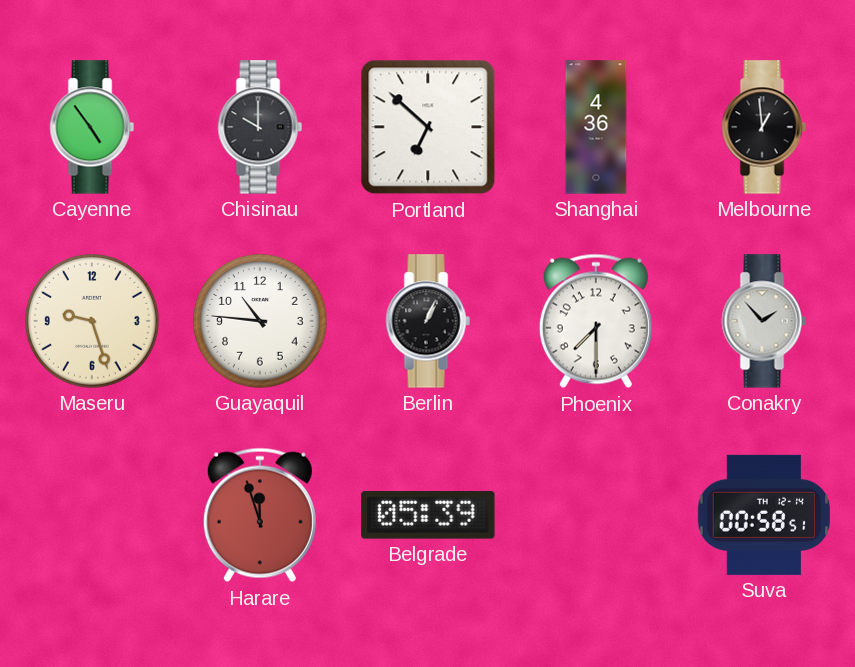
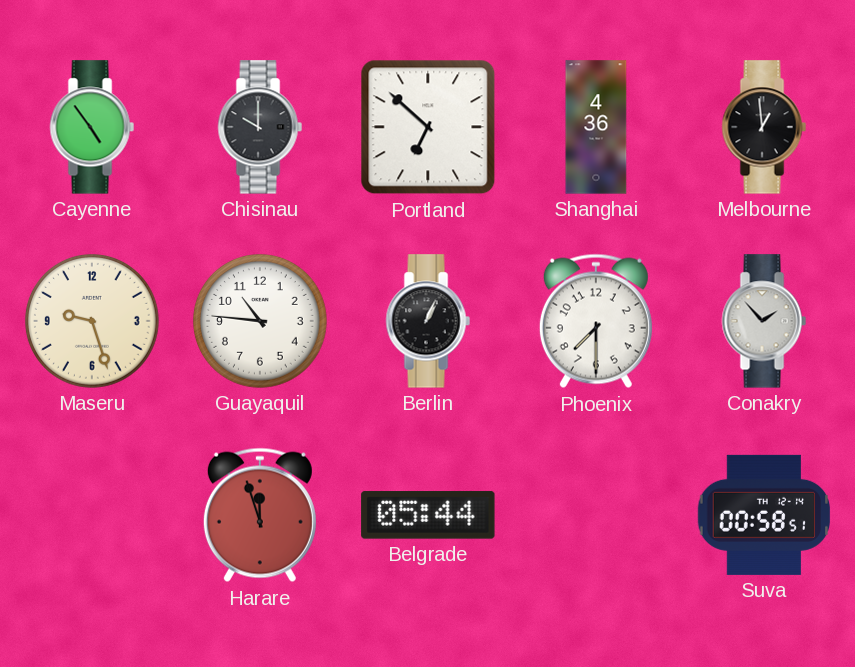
Belgrade: 05:39 -> 05:44
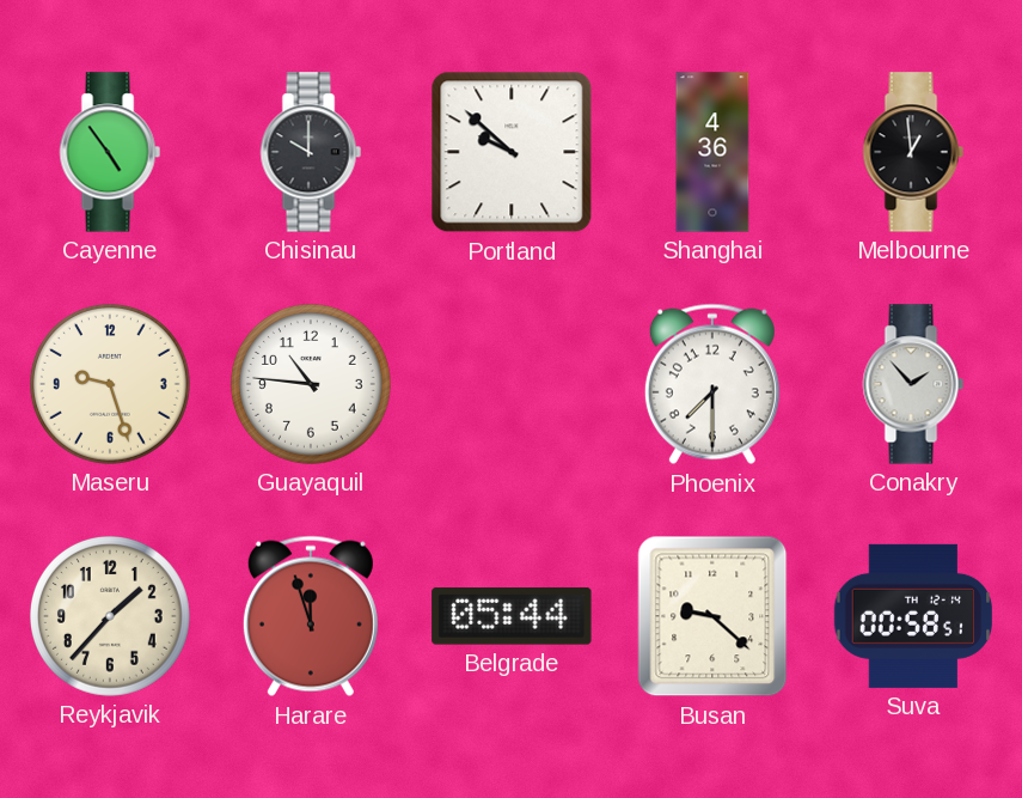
Portland: 6:52 -> 9:52
Berlin: 1:04 -> none
Reykjavik: none -> 1:37
Busan: none -> 9:22
